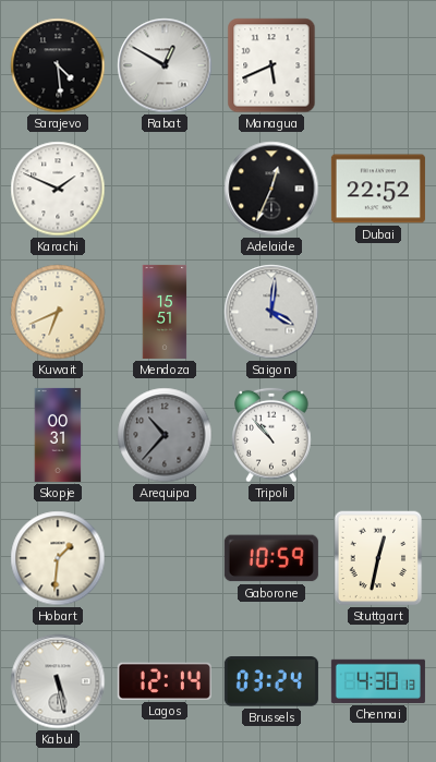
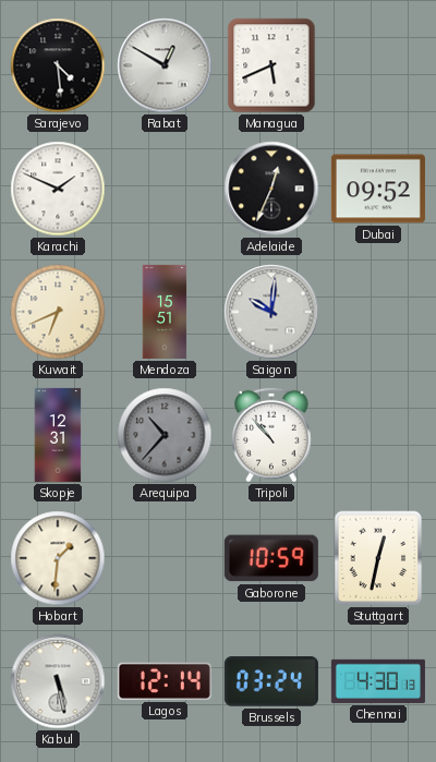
Dubai: 22:52 -> 09:52
Saigon: 4:01 -> 10:01
Skopje: 00:31 -> 12:31
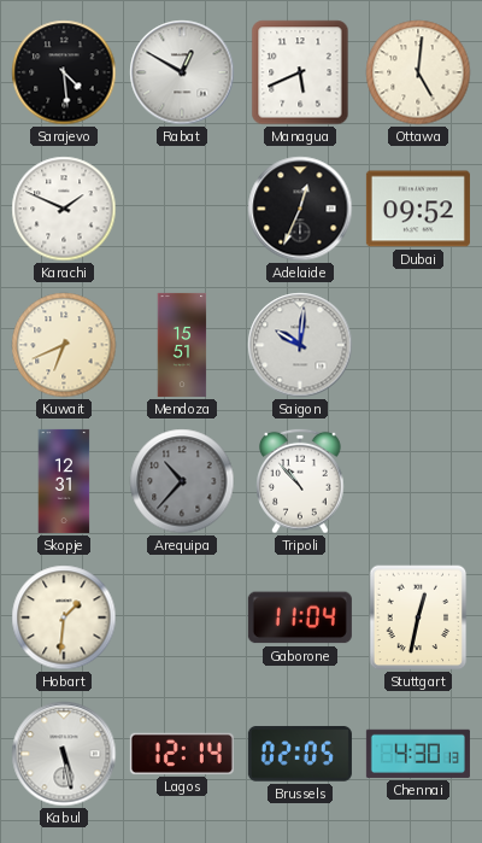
Ottawa: none -> 5:01
Gaborone: 10:59 -> 11:04
Brussels: 03:24 -> 02:05
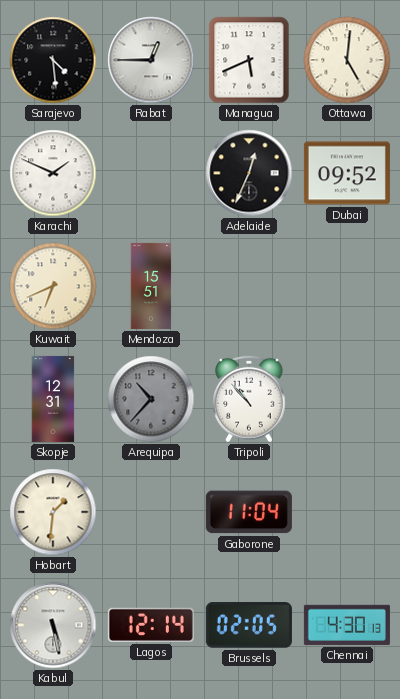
Rabat: 12:50 -> 12:45
Saigon: 10:01 -> none
Stuttgart: 12:32 -> none
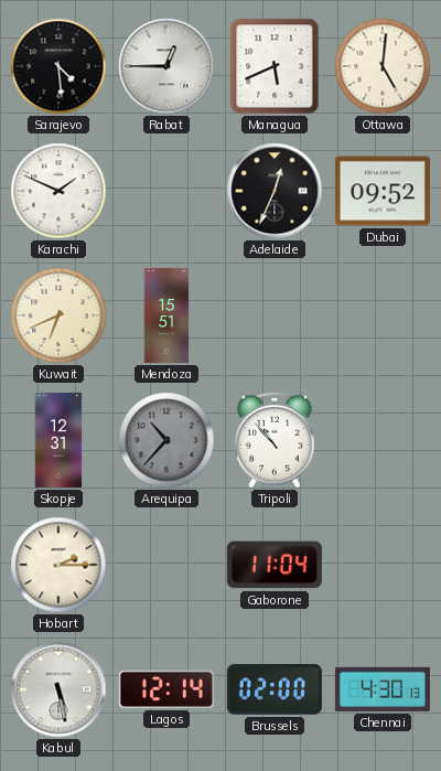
Hobart: 1:31 -> 2:15
Brussels: 02:05 -> 02:00
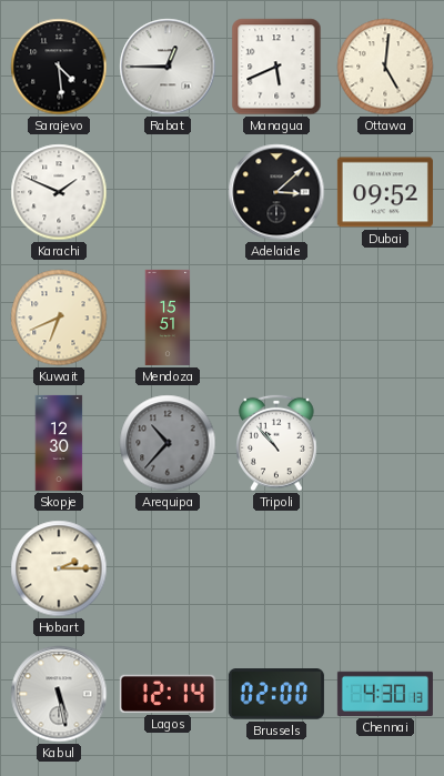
Adelaide: 12:34 -> 3:08
Skopje: 12:31 -> 12:30
Gaborone: 11:04 -> none
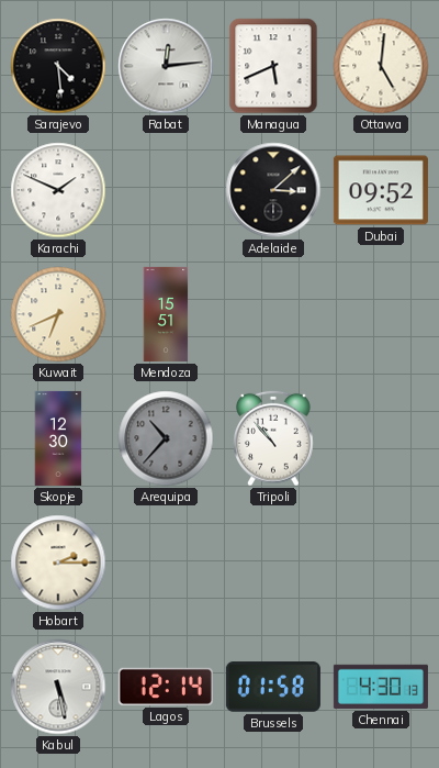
Rabat: 12:45 -> 12:14
Brussels: 02:00 -> 01:58
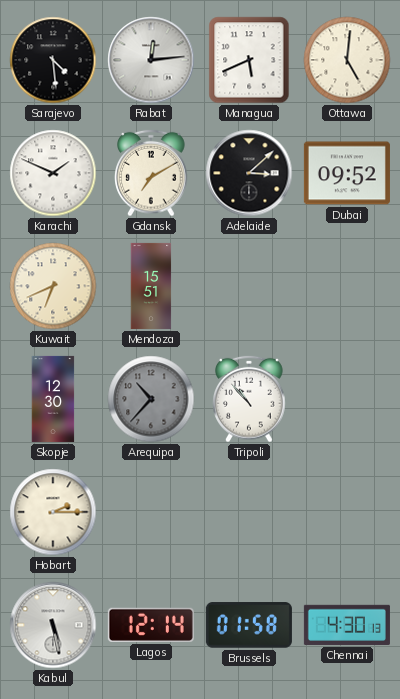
Gdansk: none -> 7:10
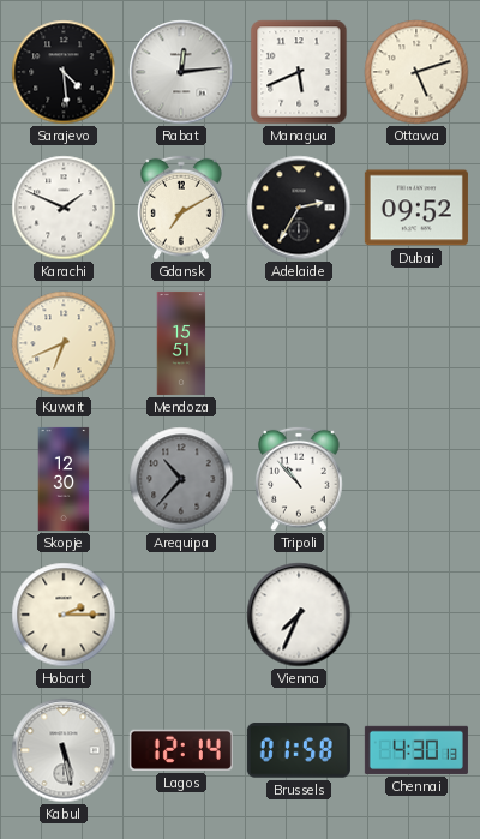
Ottawa: 5:01 -> 5:12
Adelaide: 3:08 -> 2:35
Vienna: none -> 7:34
